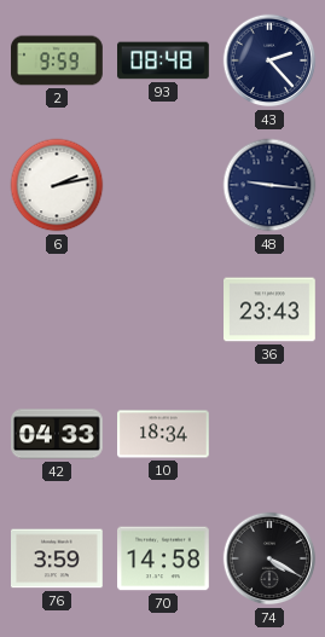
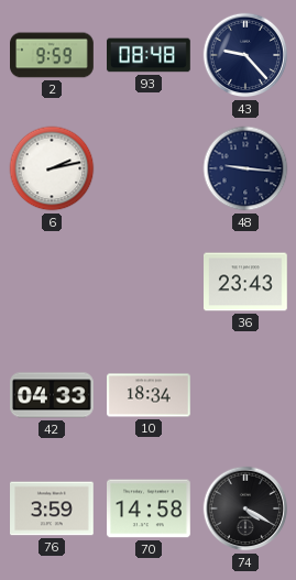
43: 2:23 -> 9:23
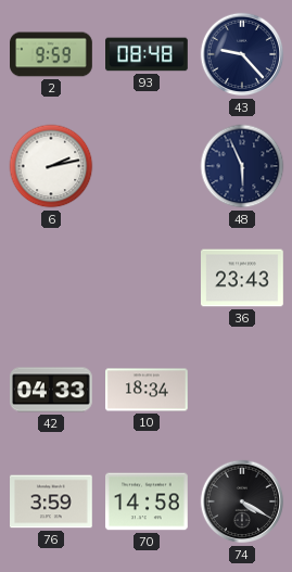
48: 9:16 -> 5:56
